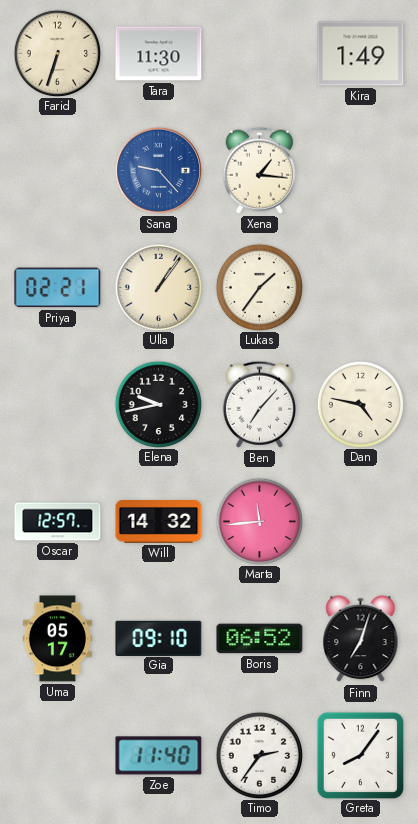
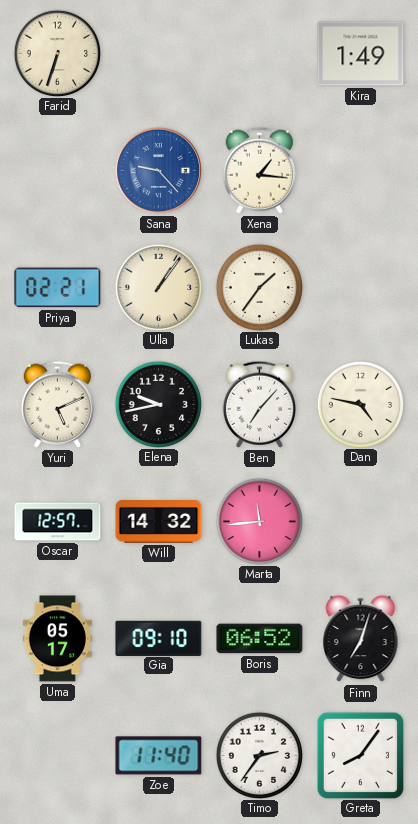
Tara: 11:30 -> none
Yuri: none -> 5:11
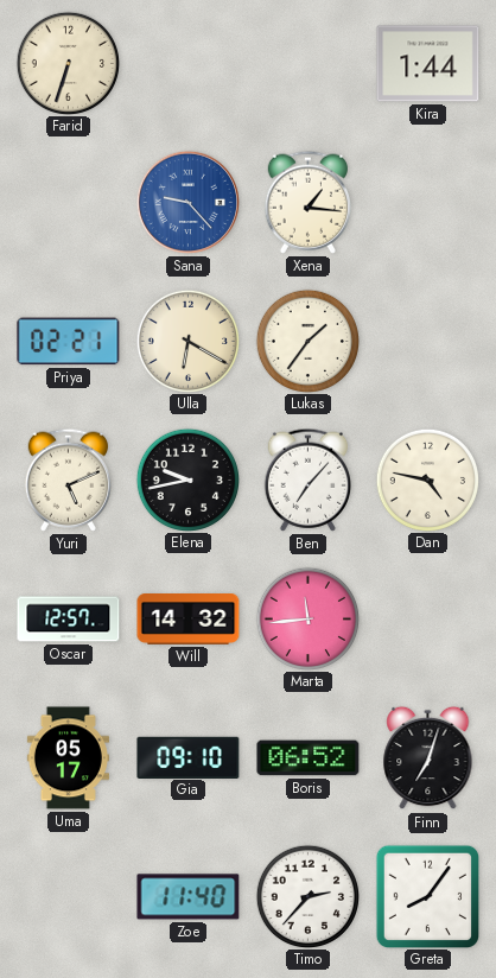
Kira: 1:49 -> 1:44
Ulla: 1:06 -> 6:20
Timo: 2:36 -> 2:37
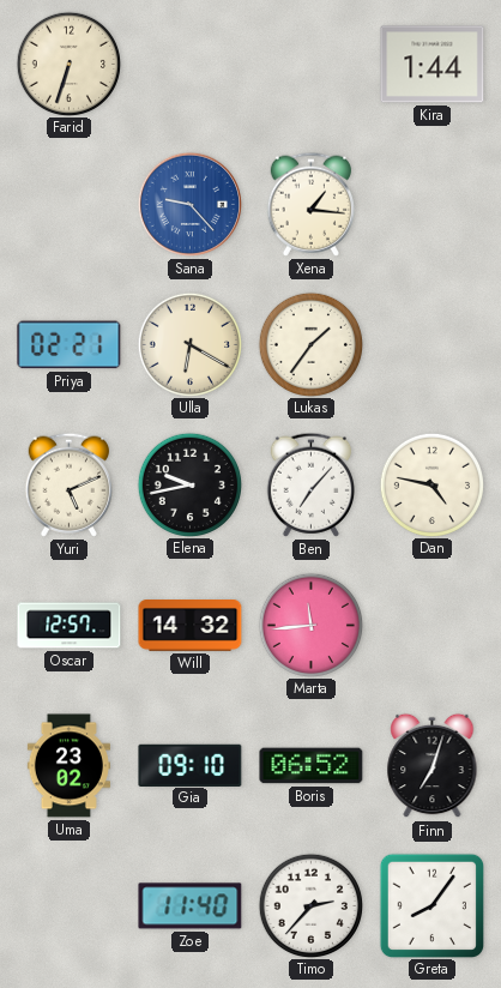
Uma: 05:17 -> 23:02
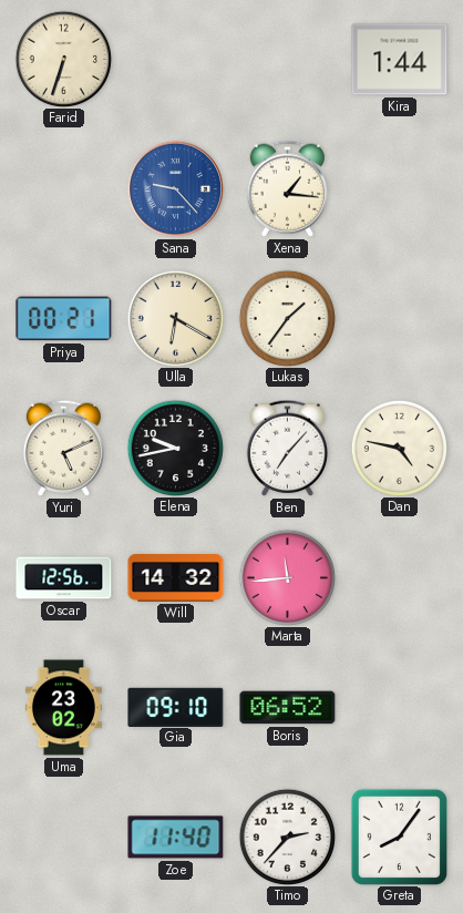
Priya: 02:21 -> 00:21
Oscar: 12:57 -> 12:56
Finn: 7:03 -> none
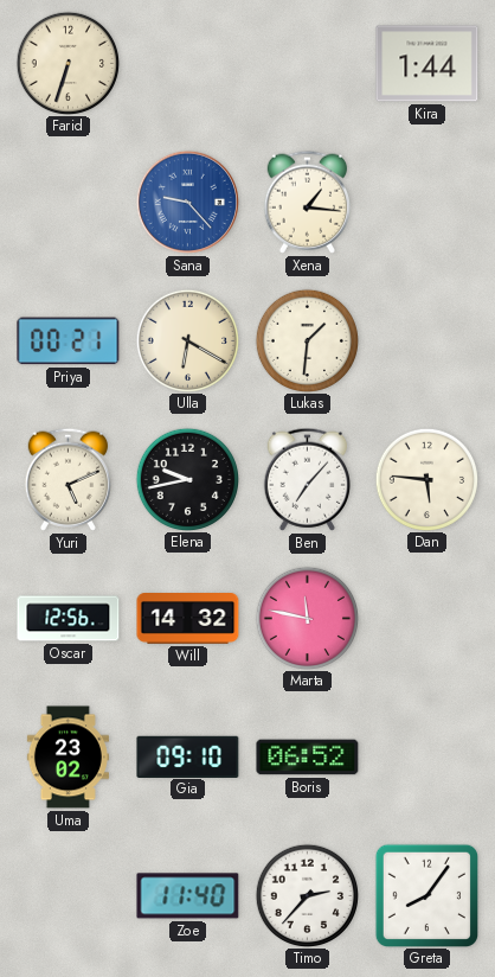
Lukas: 1:36 -> 1:31
Dan: 4:47 -> 5:46
Marta: 11:44 -> 11:47
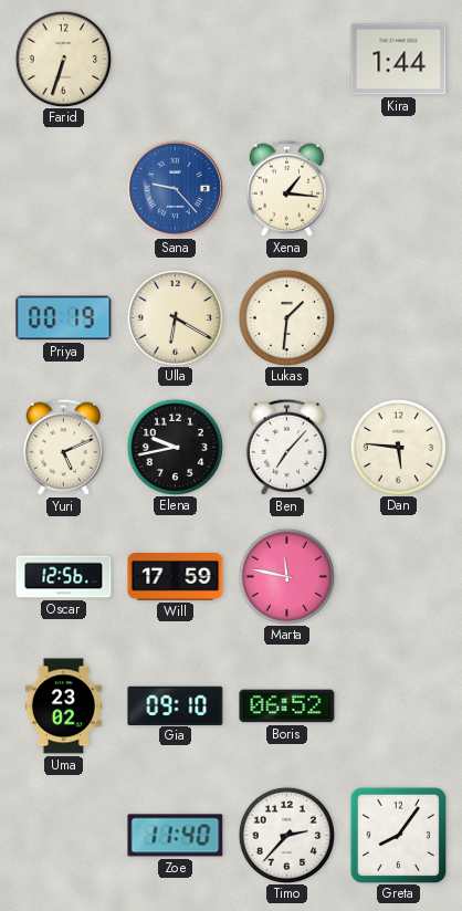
Priya: 00:21 -> 00:19
Will: 14:32 -> 17:59
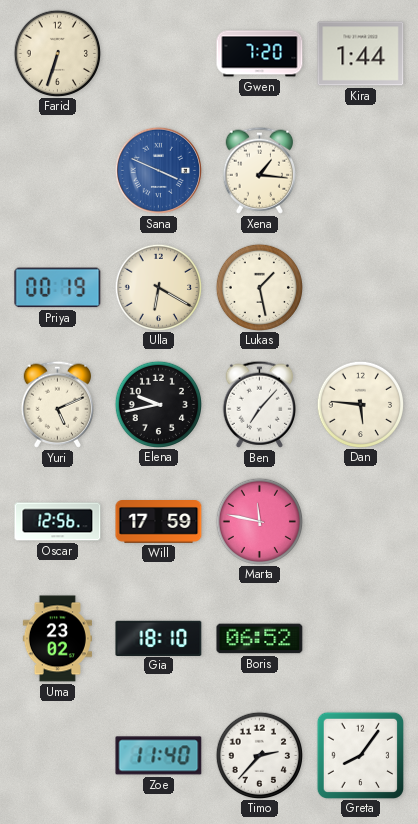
Gwen: none -> 7:20
Sana: 9:23 -> 3:49
Lukas: 1:31 -> 1:28
Gia: 09:10 -> 18:10
